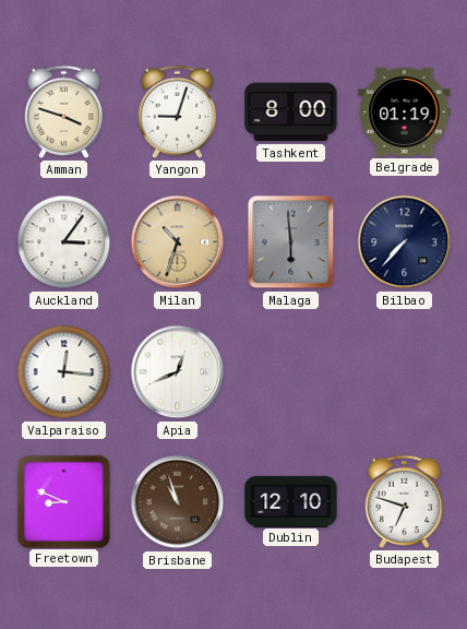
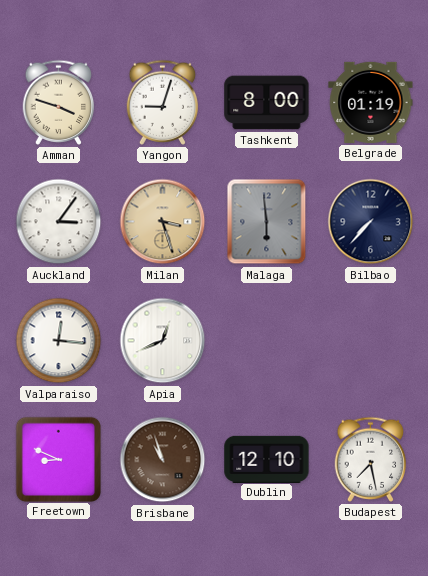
Milan: 10:33 -> 3:27
Budapest: 6:48 -> 7:28
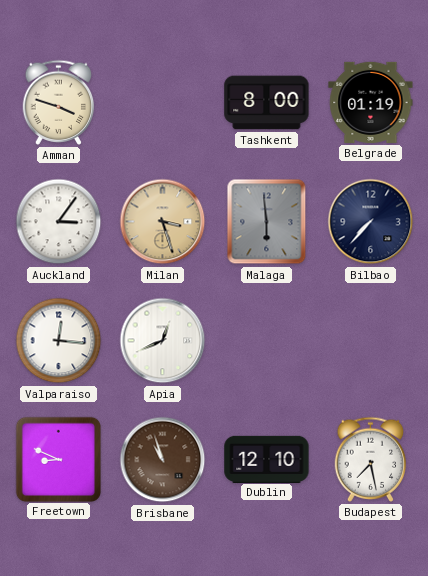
Yangon: 9:03 -> none
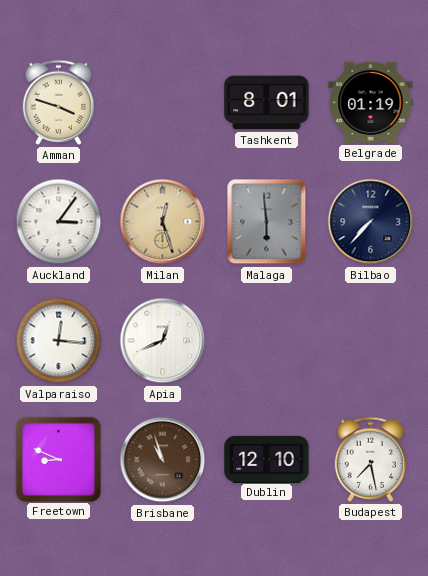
Tashkent: 8:00 -> 8:01
Milan: 3:27 -> 12:27
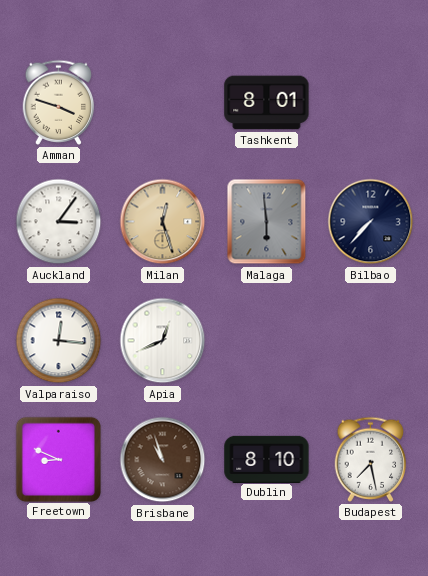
Belgrade: 01:19 -> none
Dublin: 12:10 -> 8:10
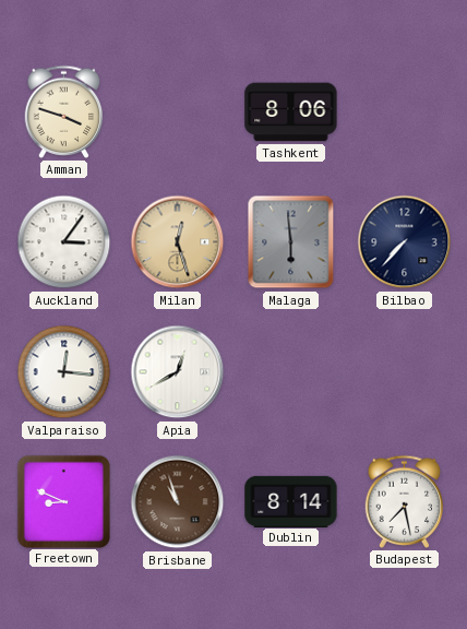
Tashkent: 8:01 -> 8:06
Apia: 12:41 -> 12:40
Dublin: 8:10 -> 8:14
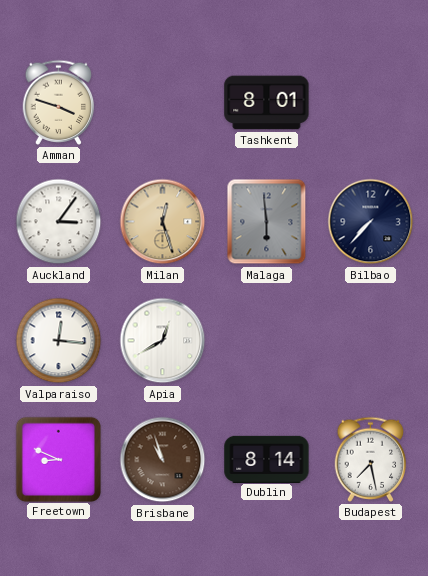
Tashkent: 8:06 -> 8:01
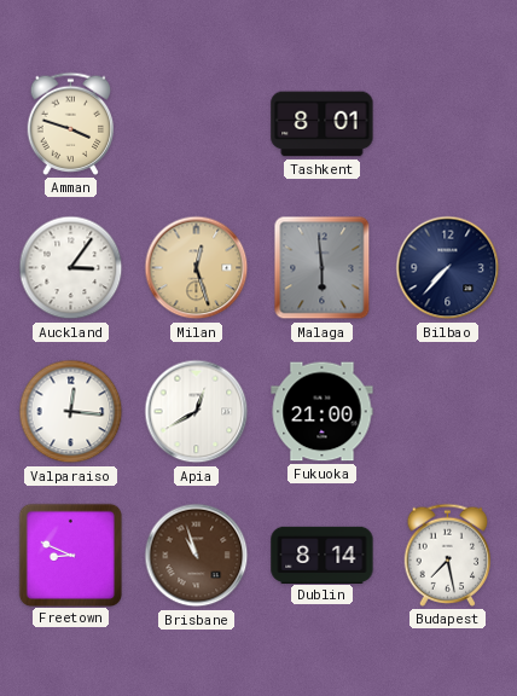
Fukuoka: none -> 21:00
